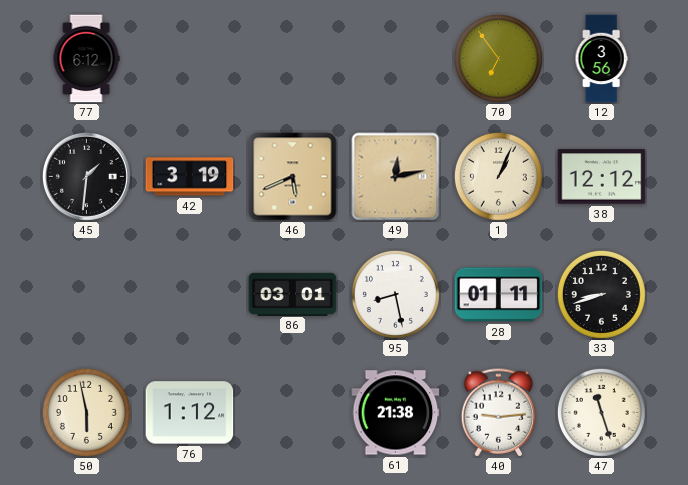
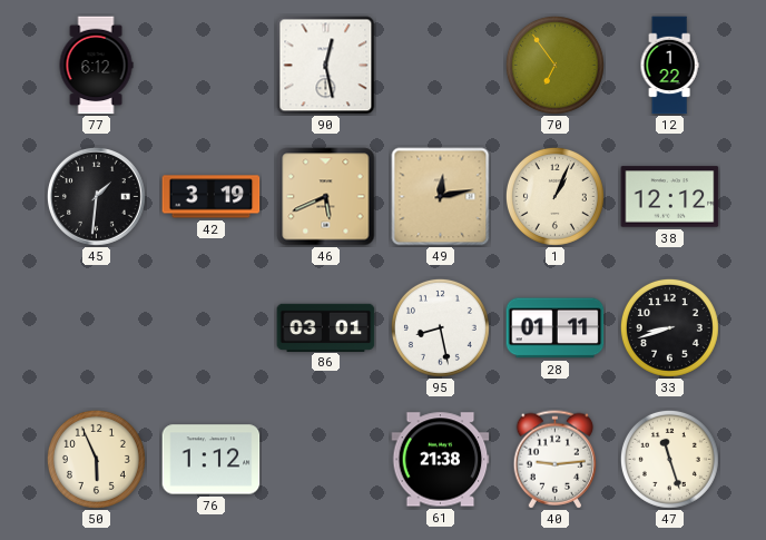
90: none -> 12:28
12: 3:56 -> 1:22
50: 5:58 -> 5:56
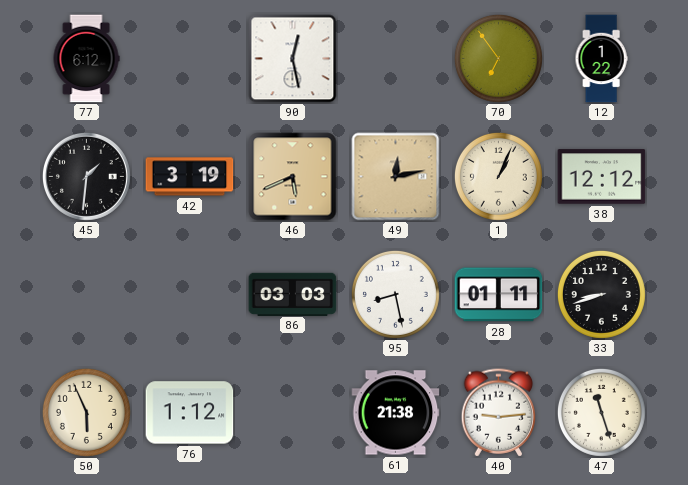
86: 03:01 -> 03:03
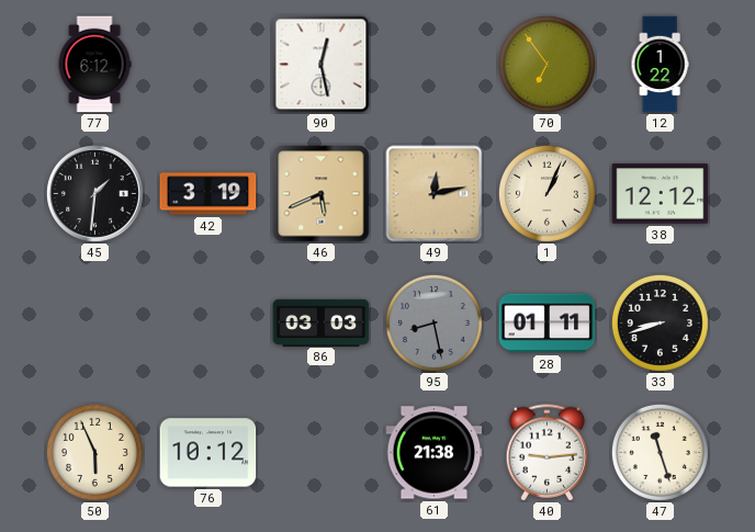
95 dial: white -> grey
76: 1:12 -> 10:12
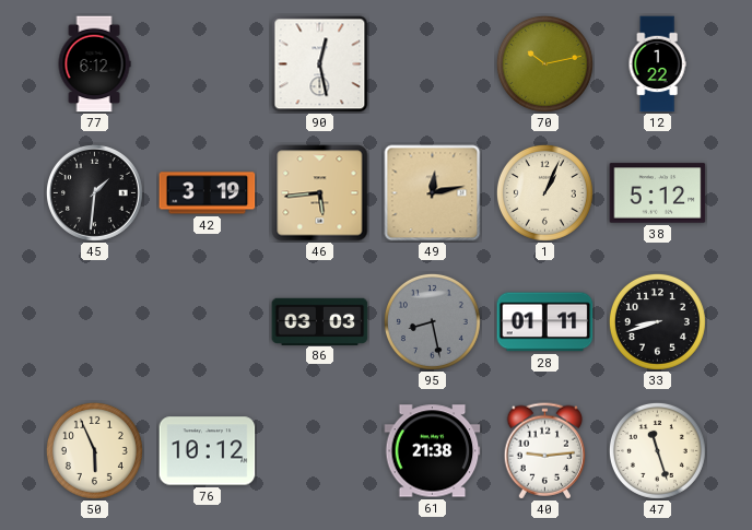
70: 6:54 -> 10:13
46: 5:41 -> 5:44
38: 12:12 -> 5:12
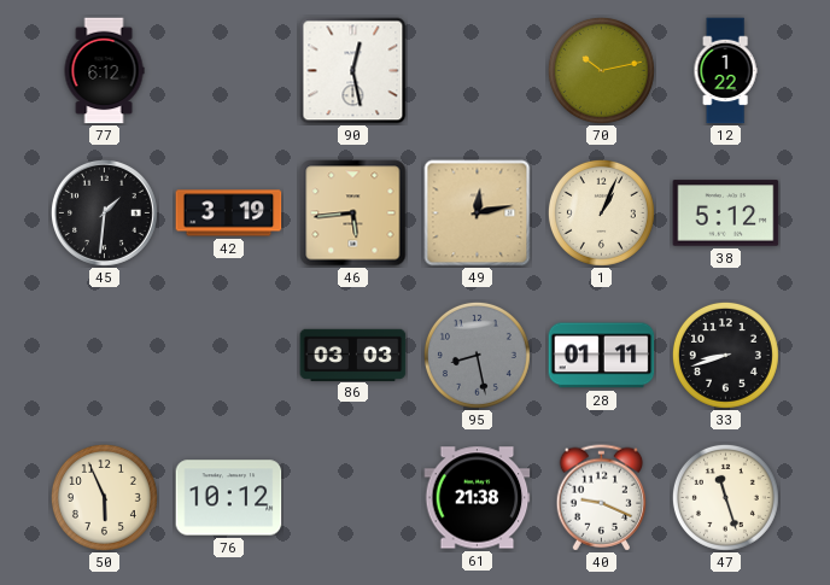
40: 9:14 -> 9:19
